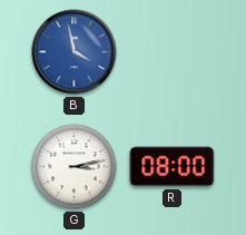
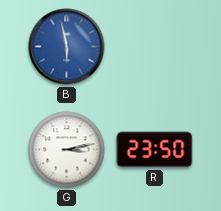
B: 3:58 -> 5:58
R: 08:00 -> 23:50
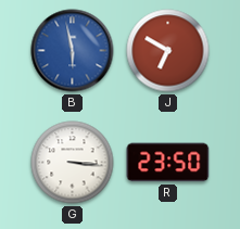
J: none -> 6:50
G: 3:13 -> 3:16
